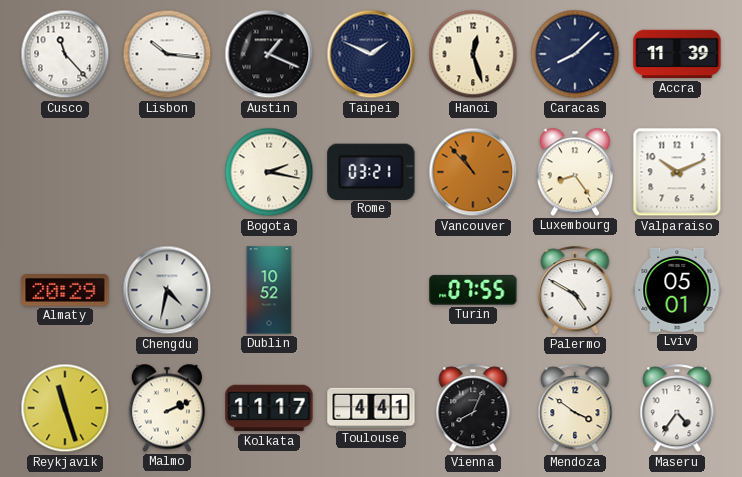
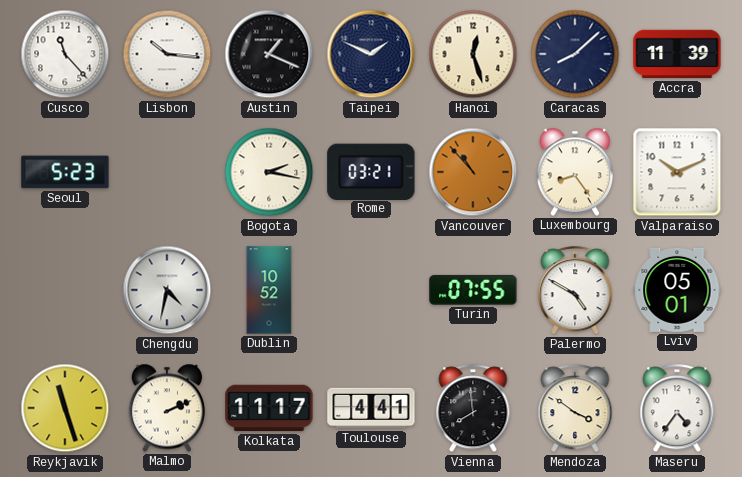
Seoul: none -> 5:23
Almaty: 20:29 -> none
Vienna: 8:04 -> 7:59
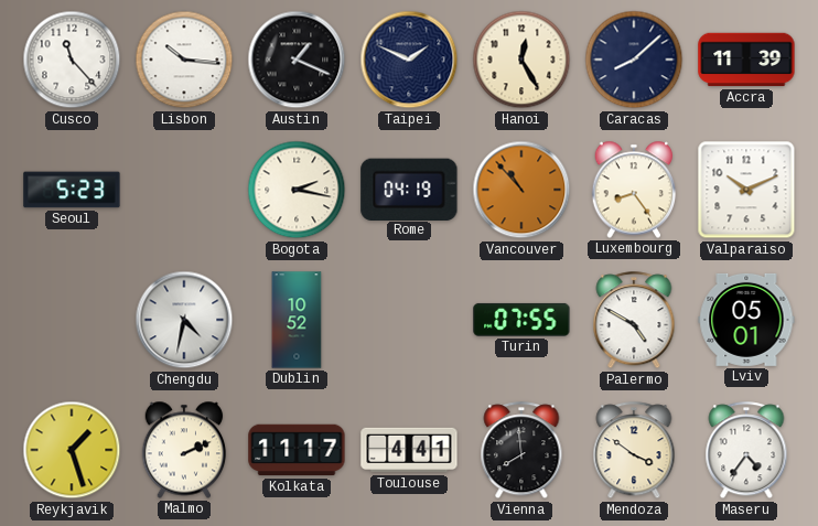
Hanoi: 12:27 -> 12:25
Rome: 03:21 -> 04:19
Reykjavik: 11:27 -> 1:27
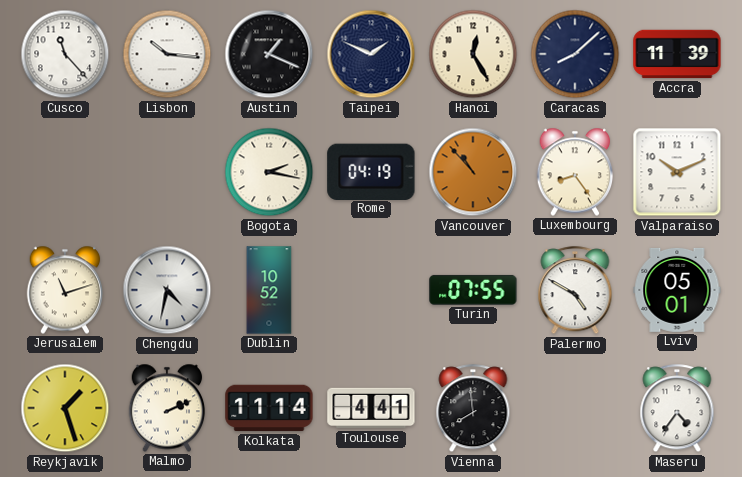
Seoul: 5:23 -> none
Jerusalem: none -> 11:12
Kolkata: 11:17 -> 11:14
Mendoza: 3:51 -> none
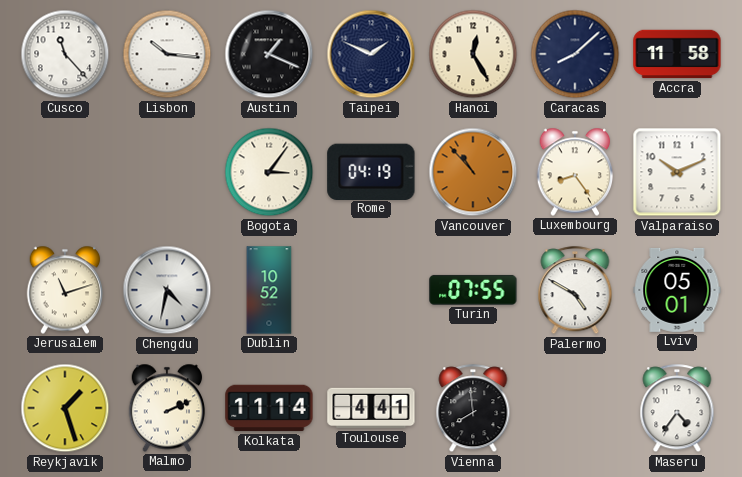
Accra: 11:39 -> 11:58
Bogota: 2:17 -> 3:06
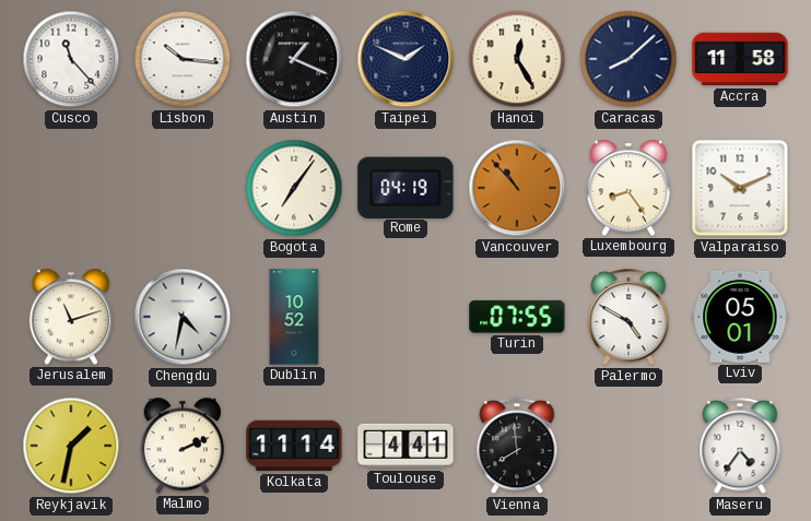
Bogota: 3:06 -> 7:06
Reykjavik: 1:27 -> 1:32
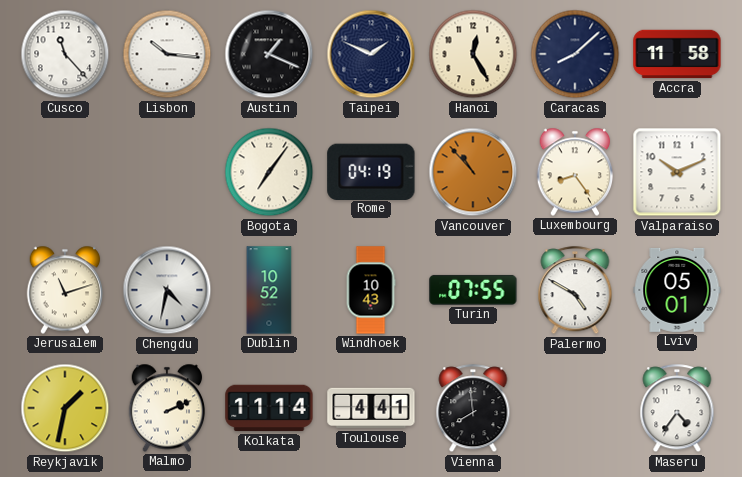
Windhoek: none -> 10:43
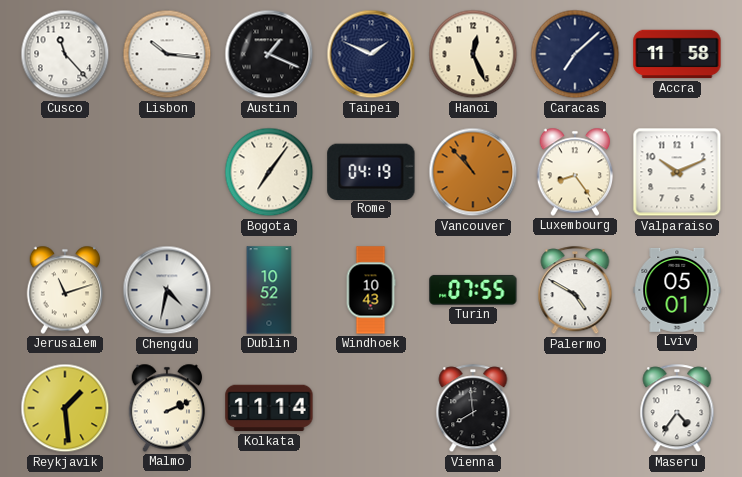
Hanoi: 12:25 -> 12:26
Caracas: 8:08 -> 7:08
Reykjavik: 1:32 -> 1:29
Toulouse: 4:41 -> none
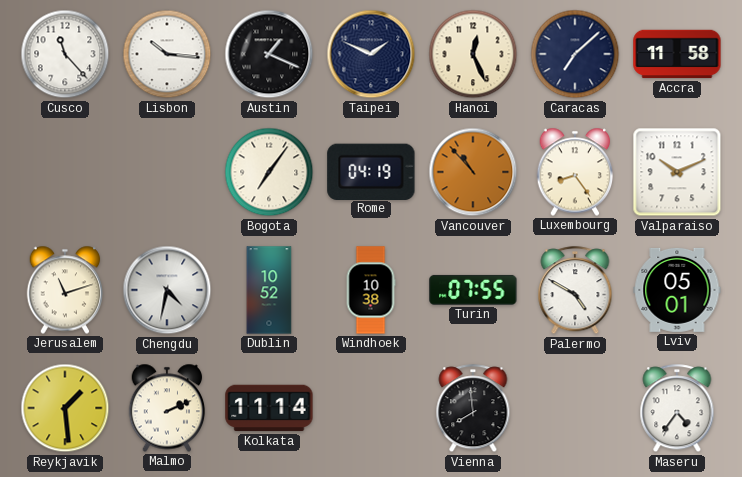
Windhoek: 10:43 -> 10:38
